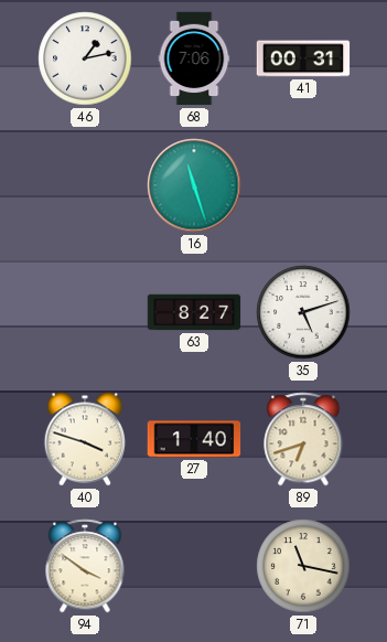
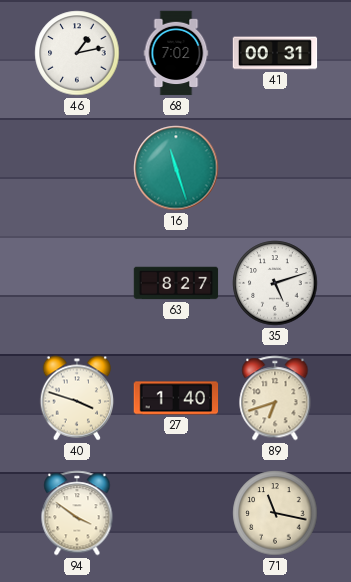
68: 7:06 -> 7:02
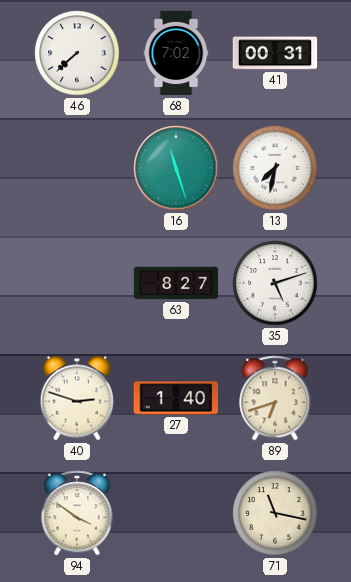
46: 1:13 -> 7:38
13: none -> 7:32
40: 3:48 -> 2:48
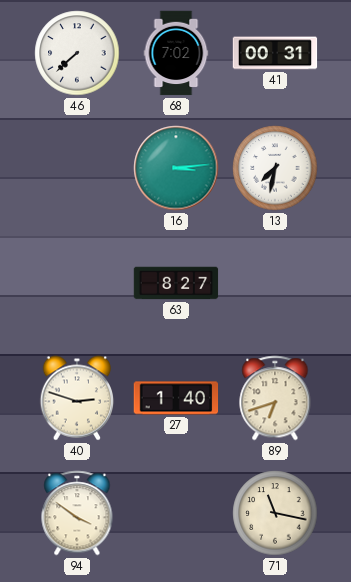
16: 11:27 -> 3:14
35: 5:12 -> none
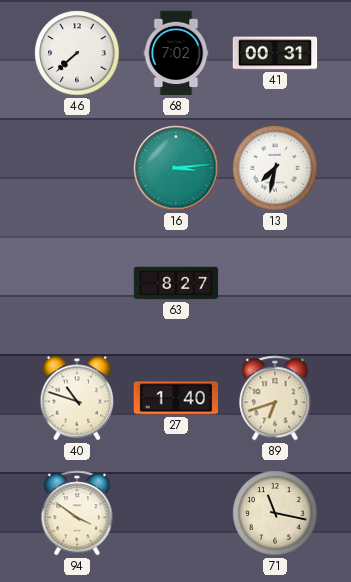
40: 2:48 -> 10:48
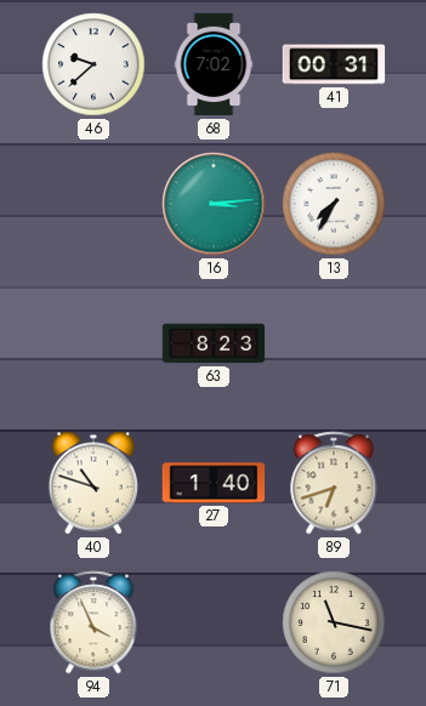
46: 7:38 -> 9:38
13: 7:32 -> 7:35
63: 8:27 -> 8:23
94: 3:51 -> 3:56
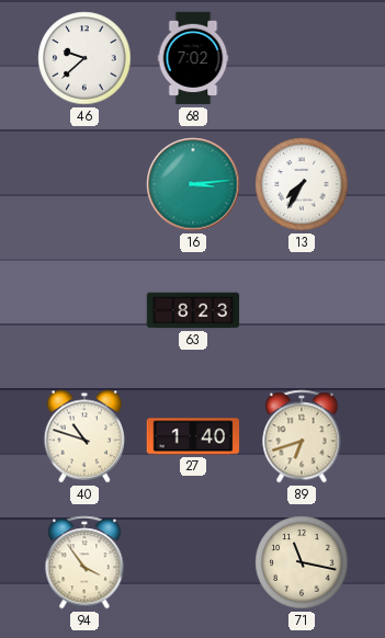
41: 00:31 -> none
94: 3:56 -> 3:54
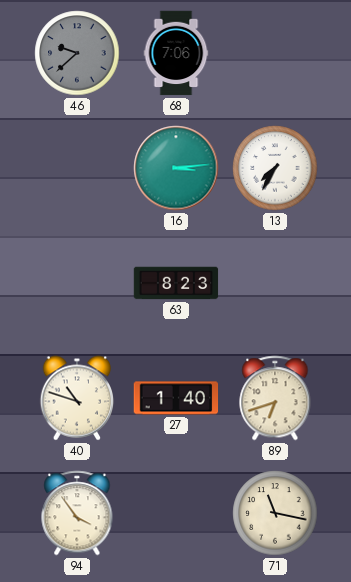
46 dial: white -> grey
68: 7:02 -> 7:06
